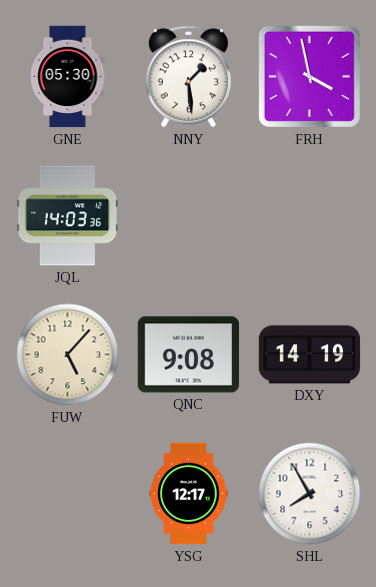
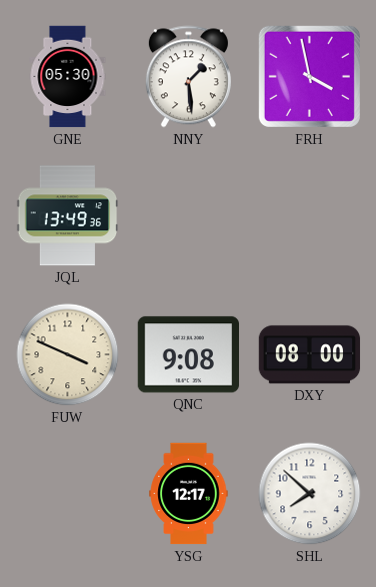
JQL: 14:03 -> 13:49
FUW: 5:07 -> 3:49
DXY: 14:19 -> 08:00
SHL: 7:55 -> 7:52
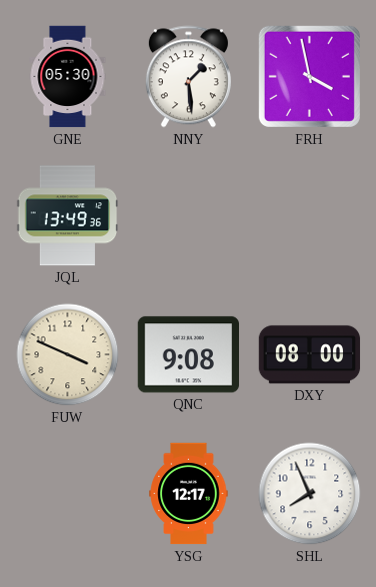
SHL: 7:52 -> 7:56
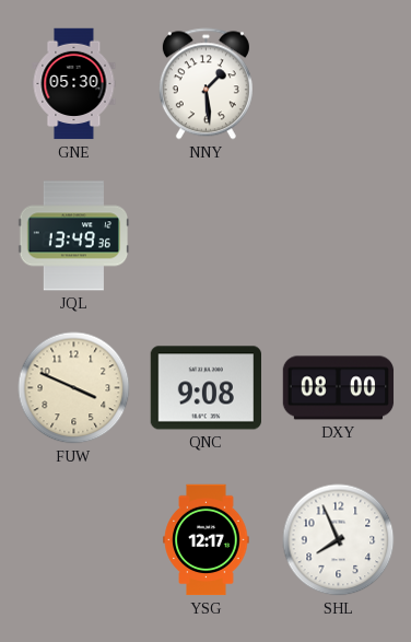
FRH: 3:58 -> none
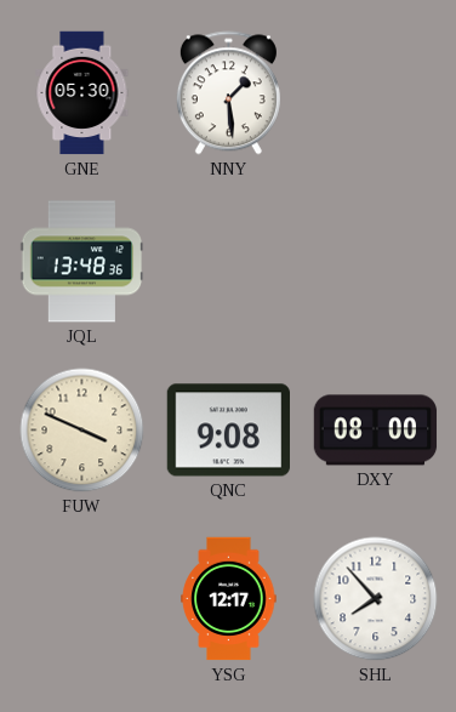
JQL: 13:49 -> 13:48
SHL: 7:56 -> 7:53
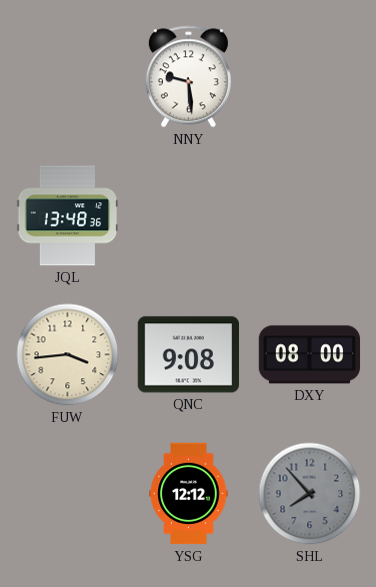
GNE: 05:30 -> none
NNY: 1:29 -> 9:29
FUW: 3:49 -> 3:44
YSG: 12:17 -> 12:12
SHL dial: white -> grey
